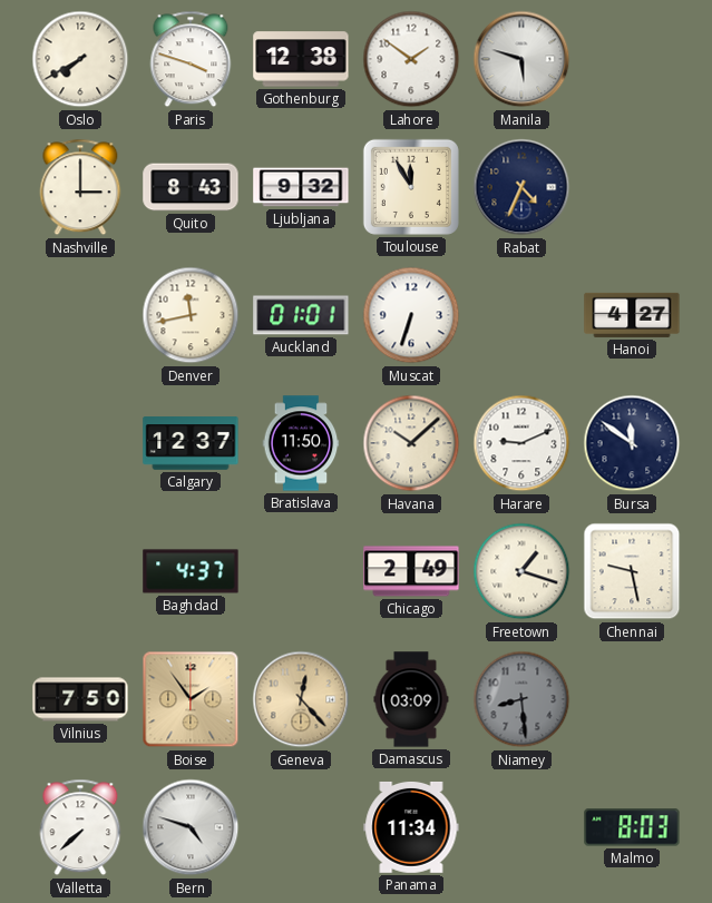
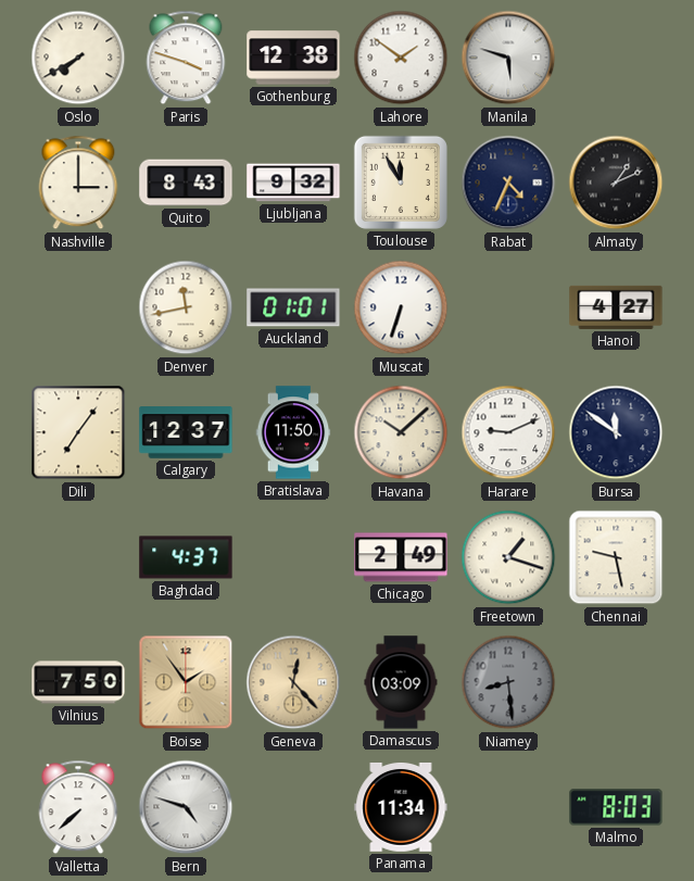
Almaty: none -> 1:11
Dili: none -> 7:06
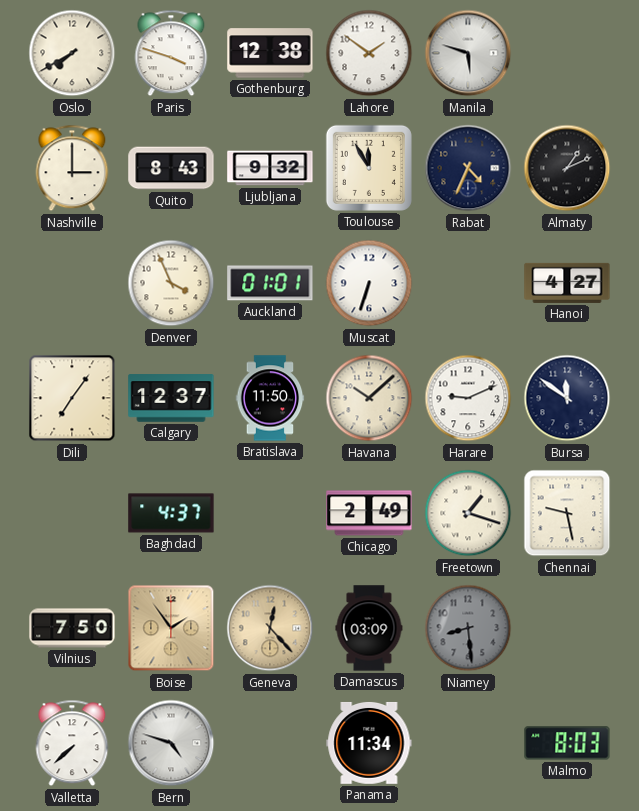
Denver: 11:43 -> 3:56
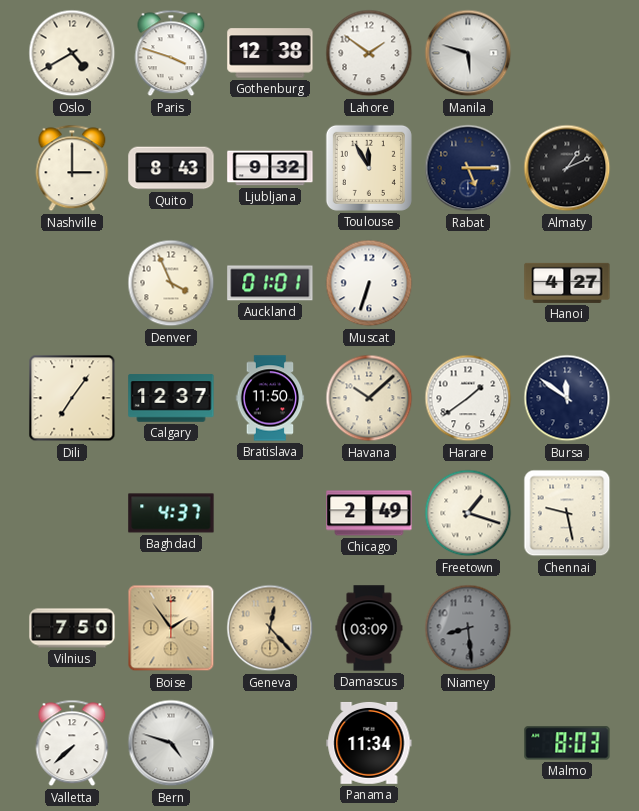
Oslo: 7:40 -> 4:40
Rabat: 4:34 -> 5:15
Harare: 9:11 -> 1:39
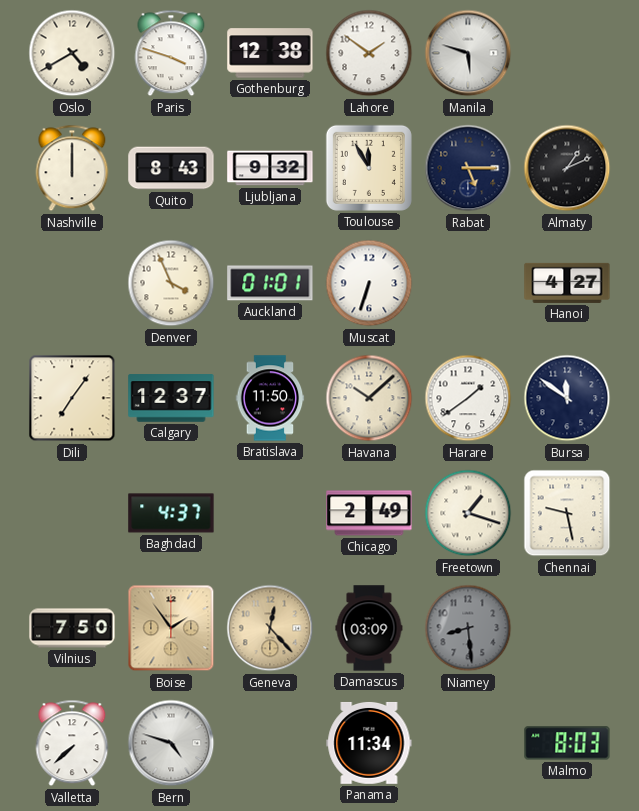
Nashville: 3:00 -> 12:00
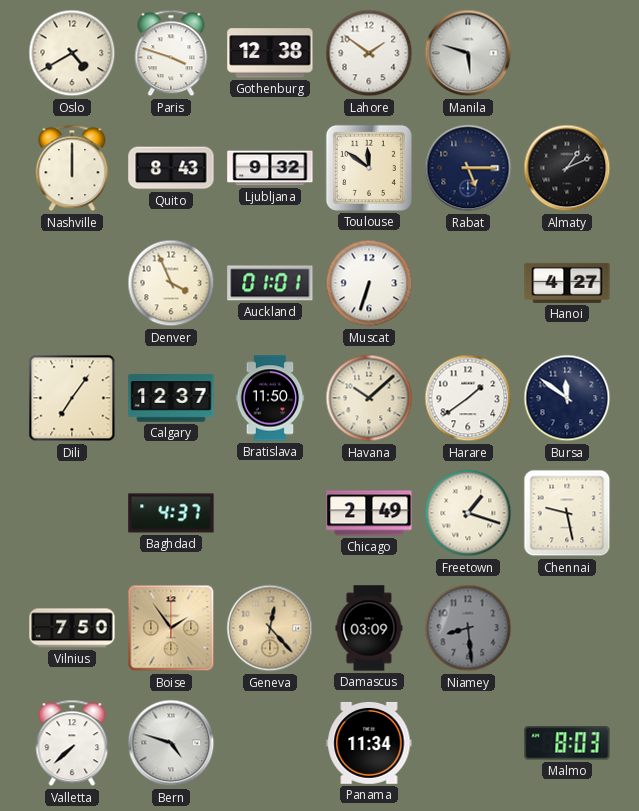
Toulouse: 11:55 -> 11:51
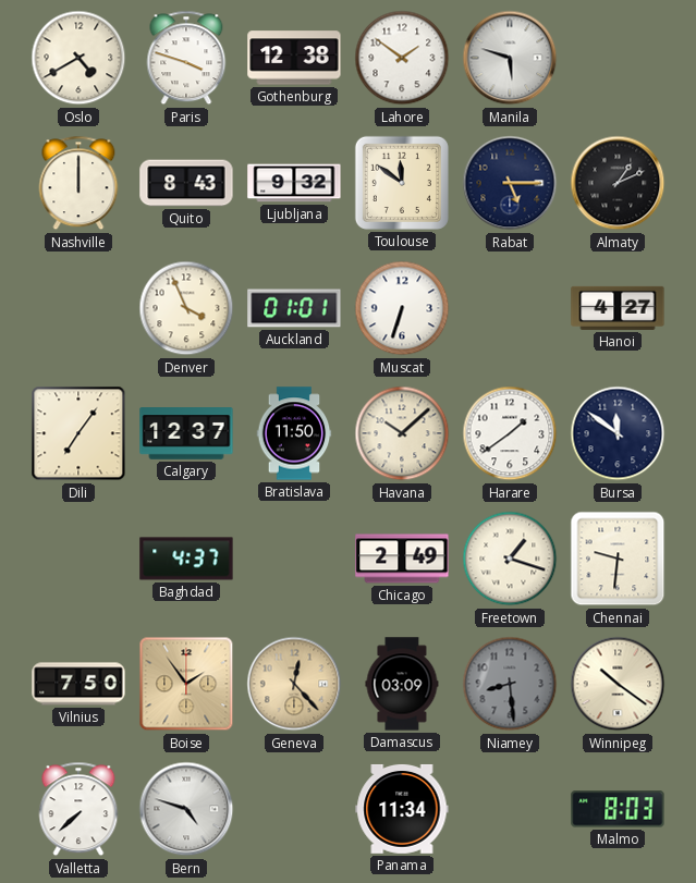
Chennai: 9:28 -> 9:31
Winnipeg: none -> 10:21
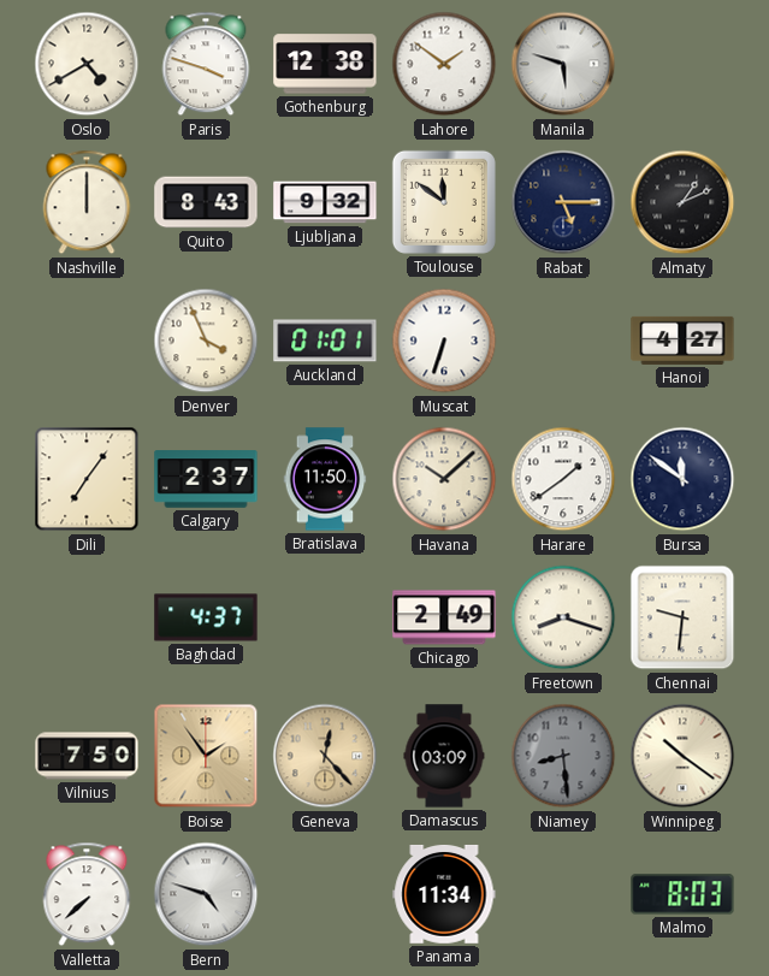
Calgary: 12:37 -> 2:37
Freetown: 1:18 -> 8:18
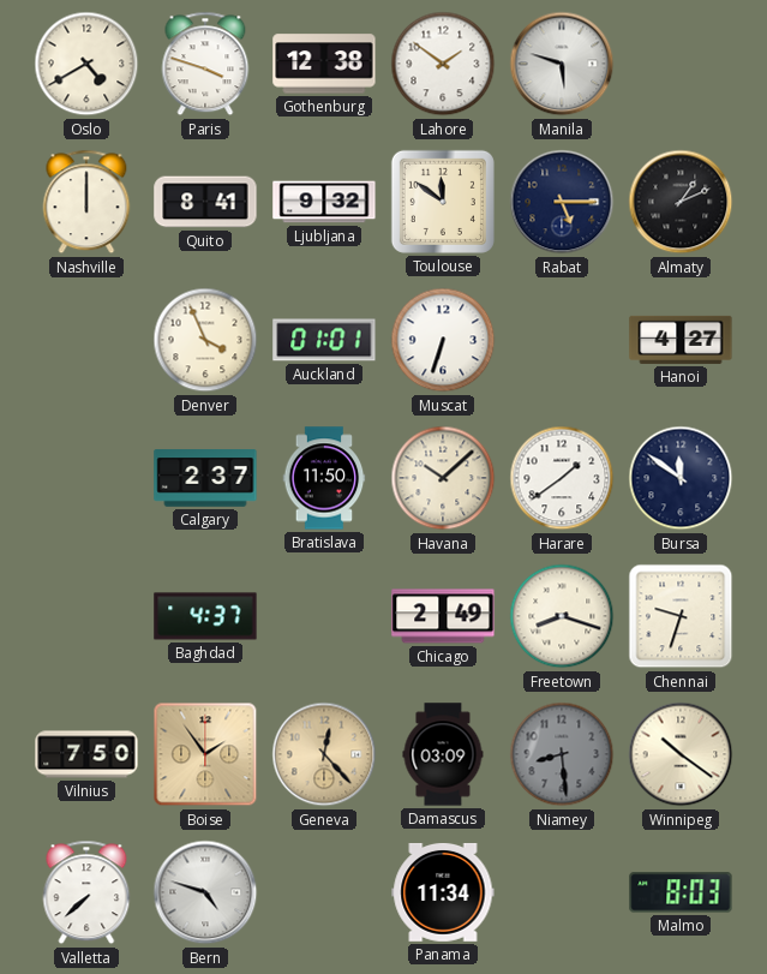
Quito: 8:43 -> 8:41
Dili: 7:06 -> none
Chennai: 9:31 -> 9:33
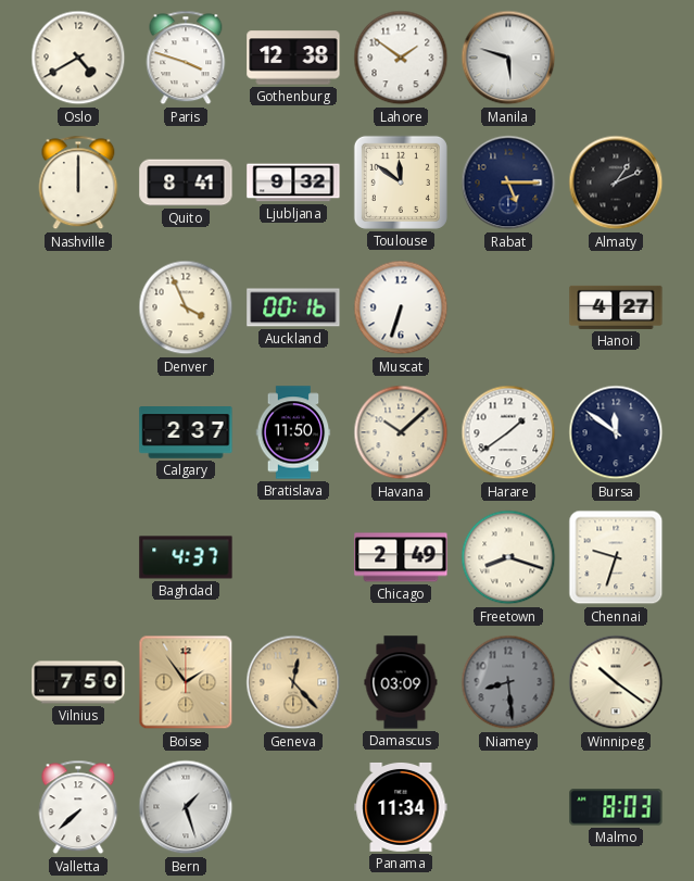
Auckland: 01:01 -> 00:16
Bern: 4:48 -> 1:27
